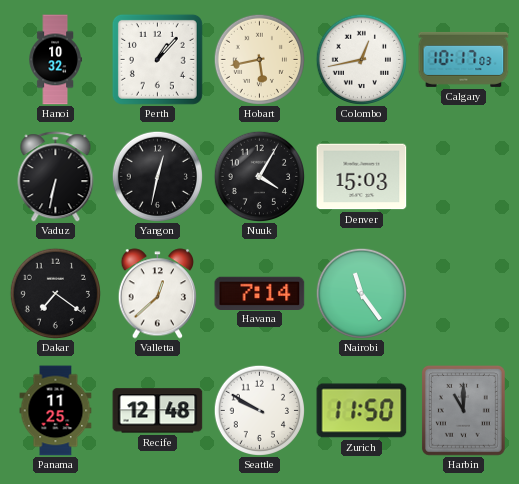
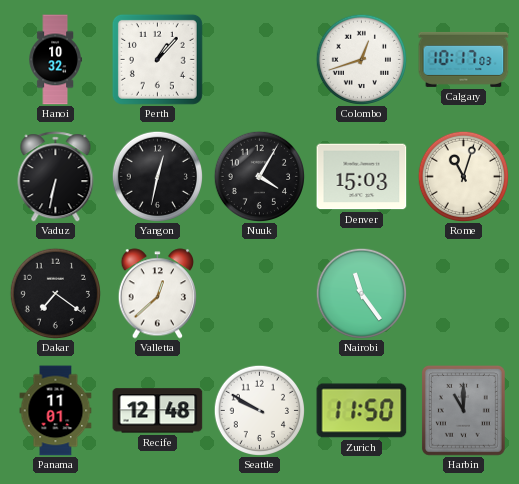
Hobart: 5:43 -> none
Colombo: 12:43 -> 12:42
Rome: none -> 11:03
Havana: 7:14 -> none
Panama: 11:25 -> 11:01
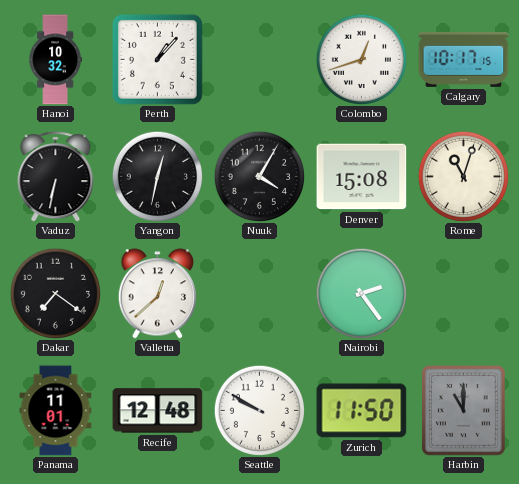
Calgary: 10:17:03 -> 10:17:15
Denver: 15:03 -> 15:08
Nairobi: 11:24 -> 2:24
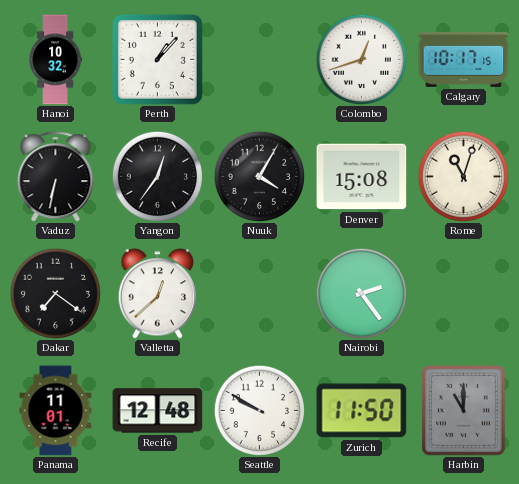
Yangon: 12:32 -> 12:36
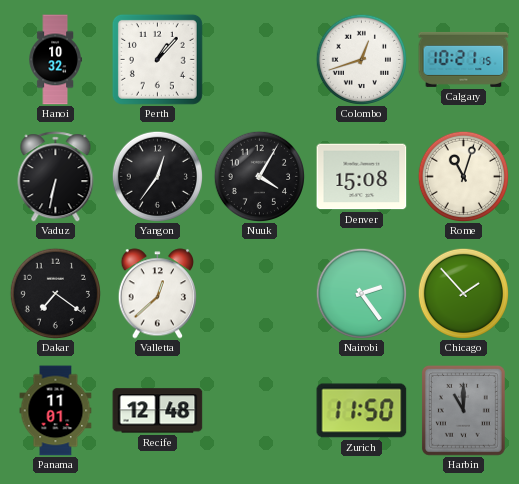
Calgary: 10:17 -> 10:21
Chicago: none -> 1:53
Seattle: 9:50 -> none
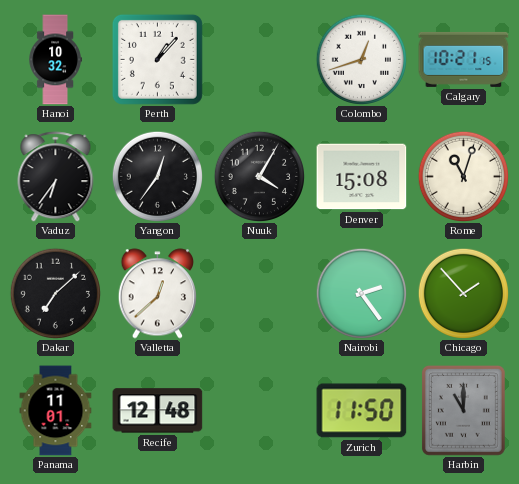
Vaduz: 6:32 -> 6:36
Dakar: 7:21 -> 7:08
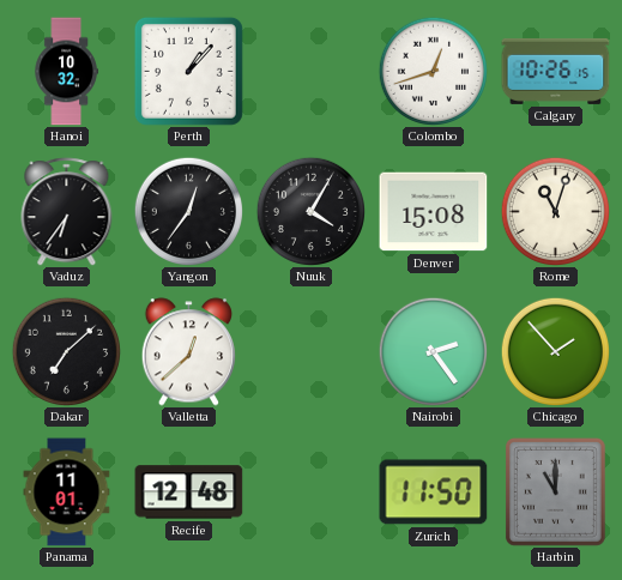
Calgary: 10:21 -> 10:26
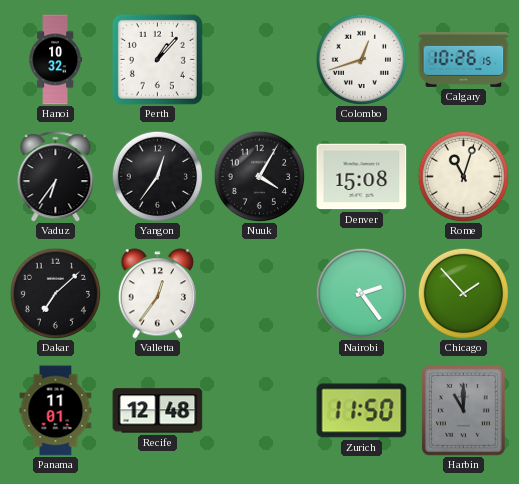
Valletta: 12:38 -> 12:36
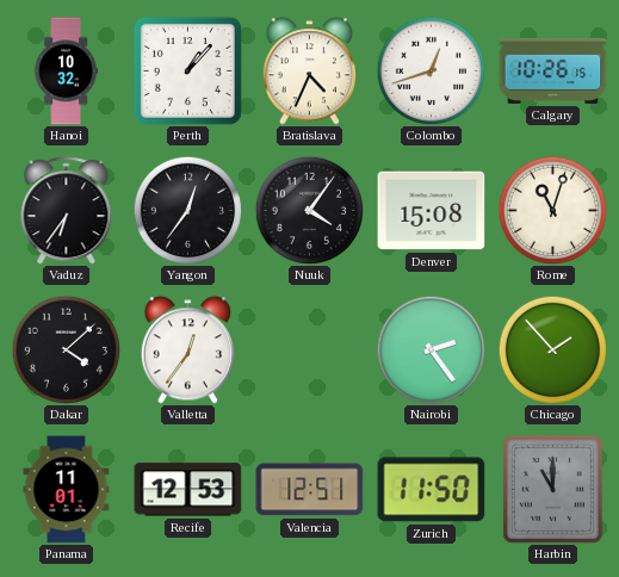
Bratislava: none -> 4:34
Nuuk: 4:05 -> 4:06
Dakar: 7:08 -> 4:08
Recife: 12:48 -> 12:53
Valencia: none -> 12:51
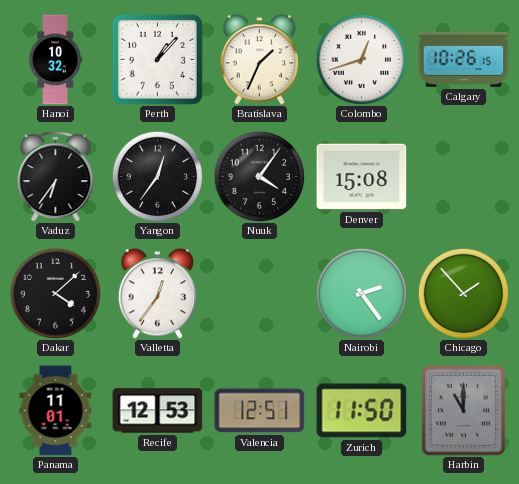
Bratislava: 4:34 -> 1:34
Rome: 11:03 -> none
